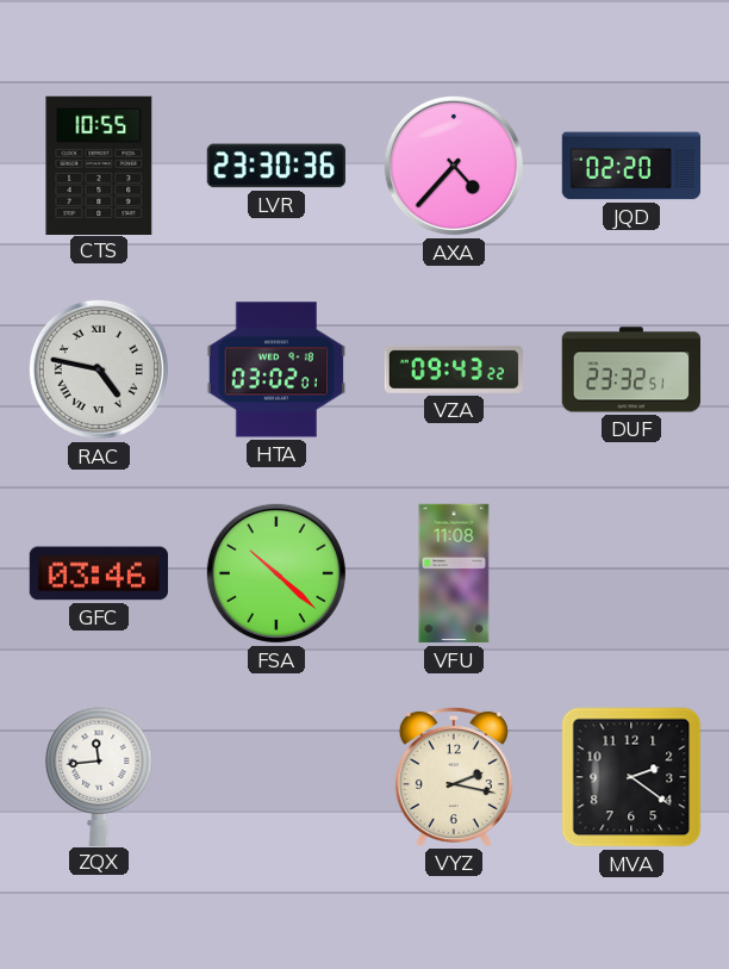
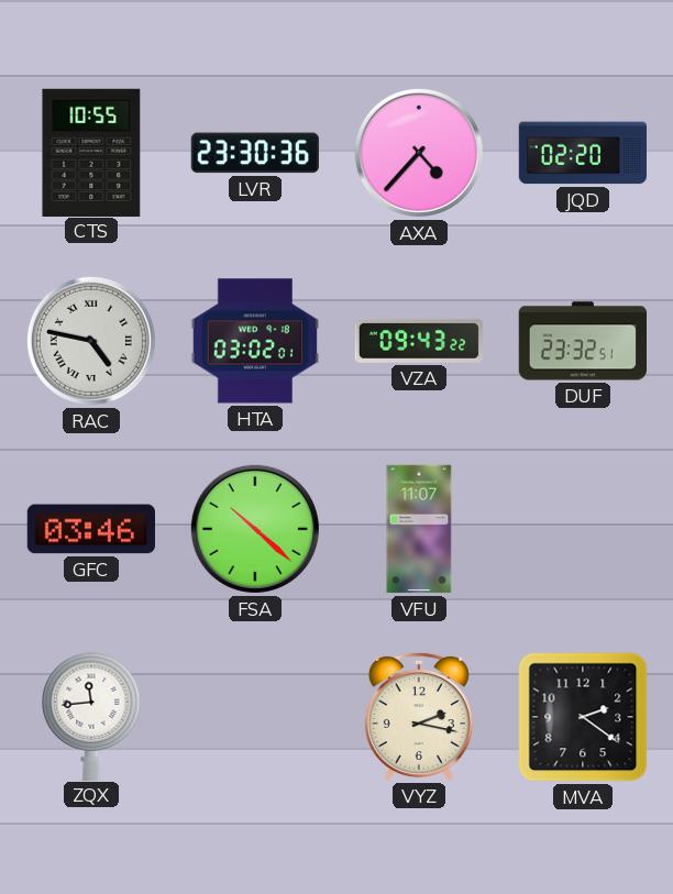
VFU: 11:08 -> 11:07
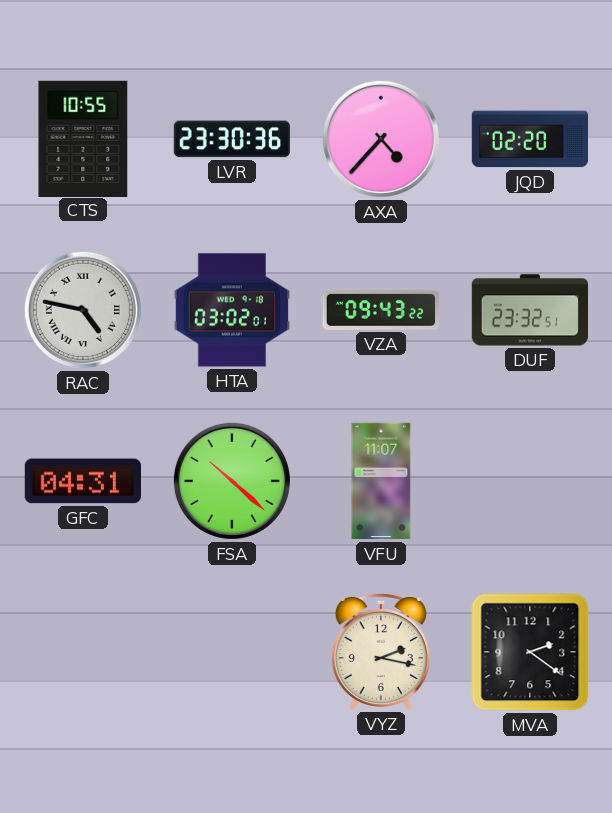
GFC: 03:46 -> 04:31
ZQX: 11:44 -> none
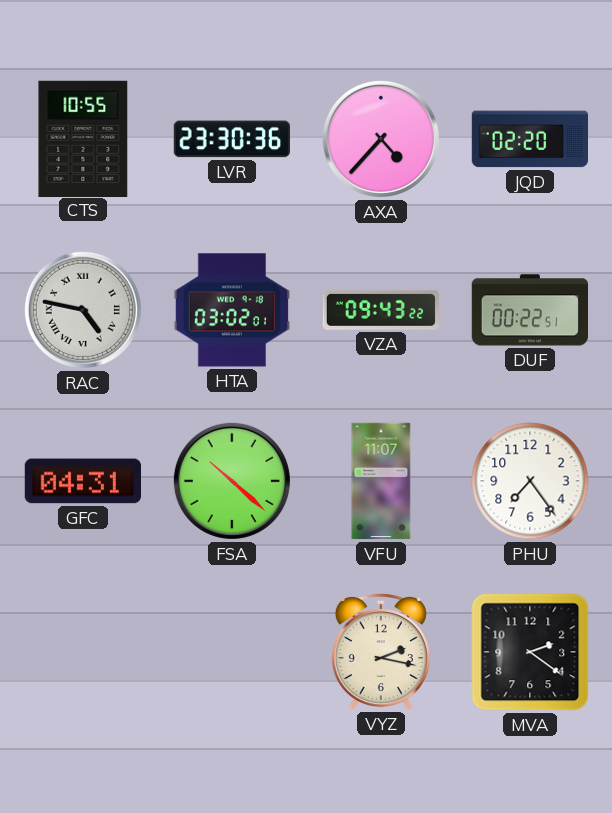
DUF: 23:32 -> 00:22
PHU: none -> 7:24
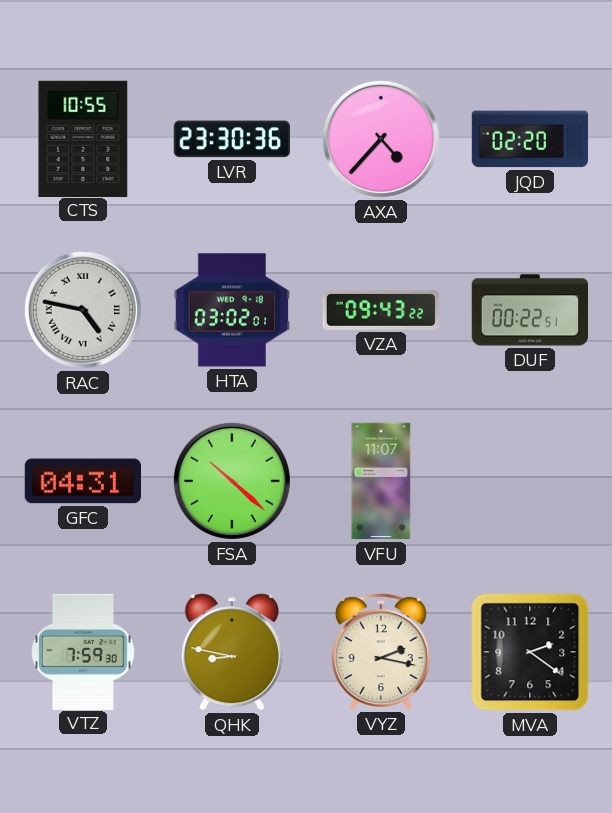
PHU: 7:24 -> none
VTZ: none -> 7:59
QHK: none -> 8:47
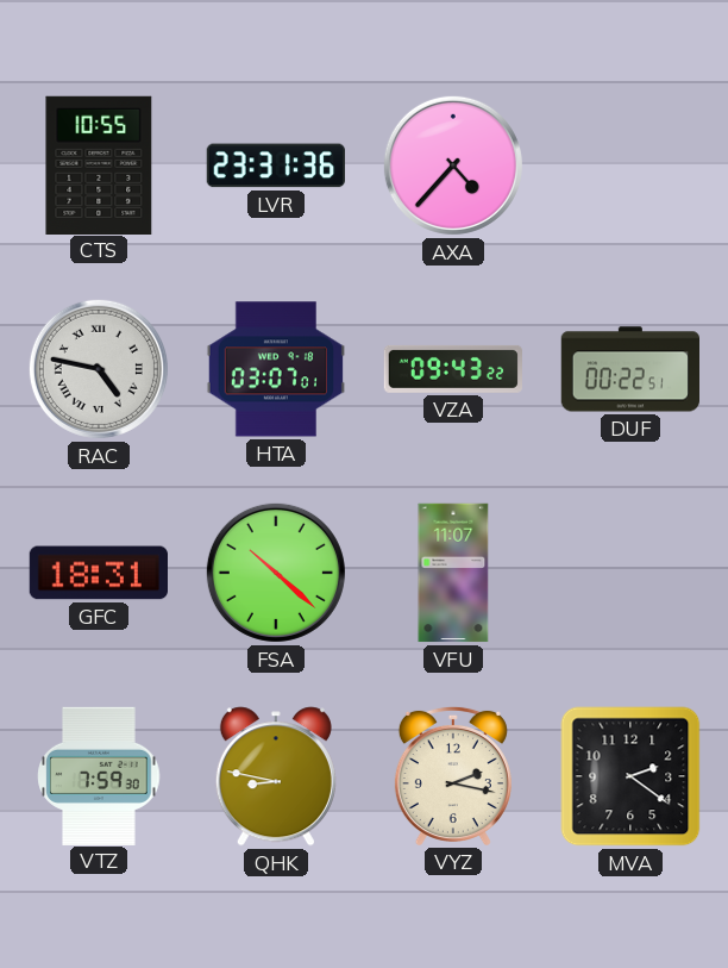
LVR: 23:30 -> 23:31
JQD: 02:20 -> none
HTA: 03:02 -> 03:07
GFC: 04:31 -> 18:31
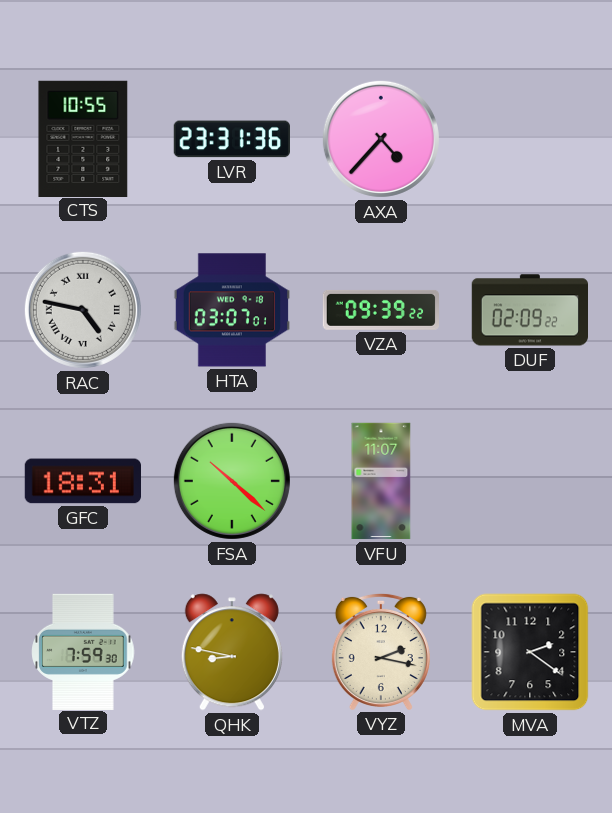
VZA: 09:43 -> 09:39
DUF: 00:22 -> 02:09
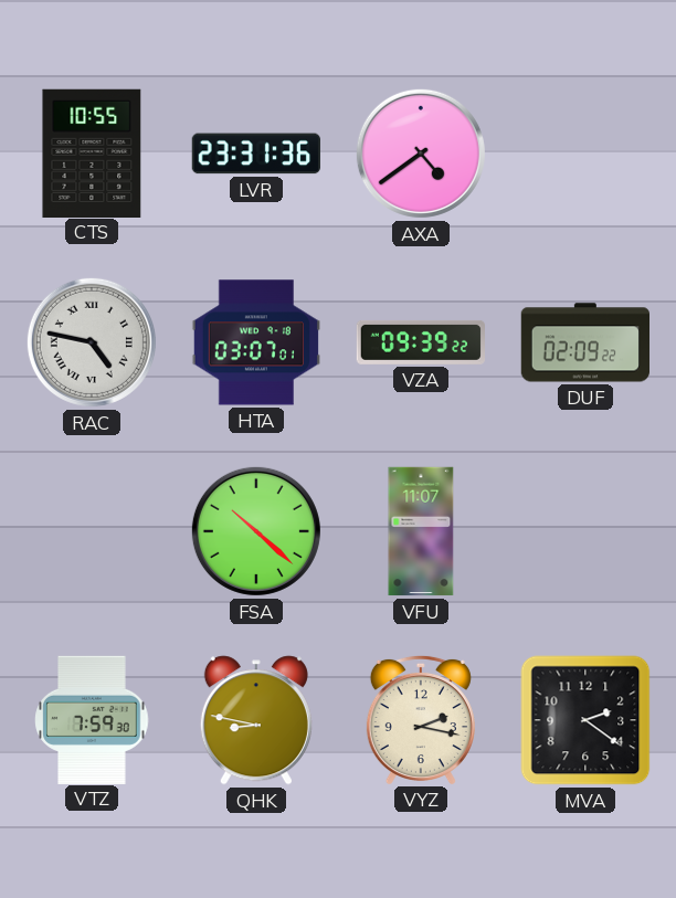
AXA: 4:37 -> 4:39
GFC: 18:31 -> none
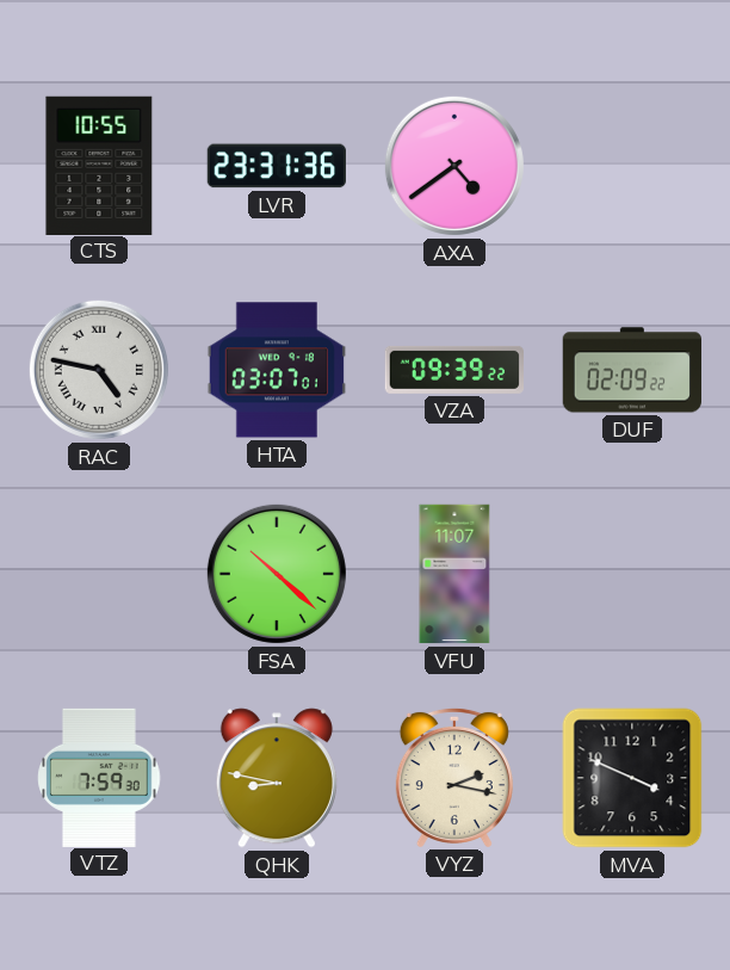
MVA: 2:21 -> 3:49
